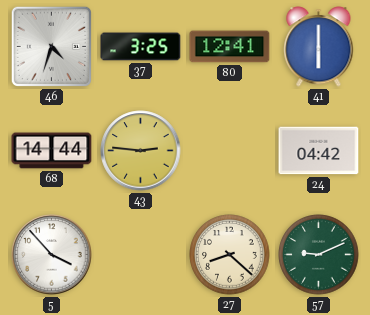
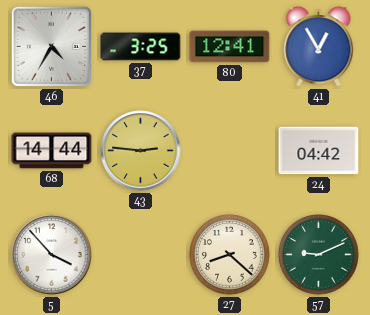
46: 4:33 -> 4:35
41: 6:00 -> 12:55
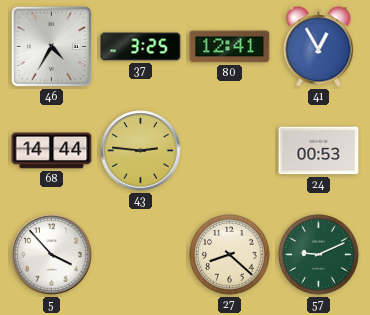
24: 04:42 -> 00:53
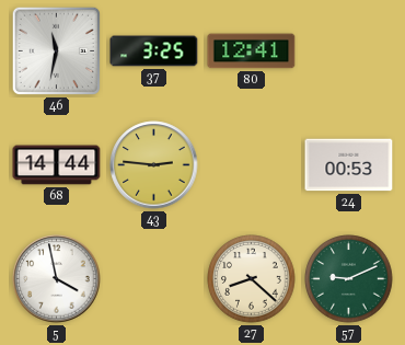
46: 4:35 -> 11:32
41: 12:55 -> none
5: 3:53 -> 3:58
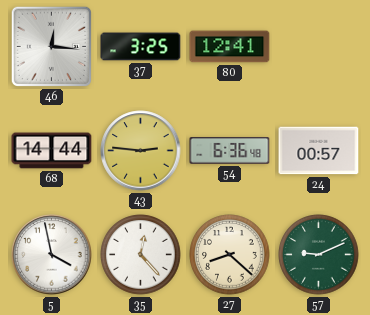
46: 11:32 -> 12:16
54: none -> 6:36
24: 00:53 -> 00:57
35: none -> 12:23
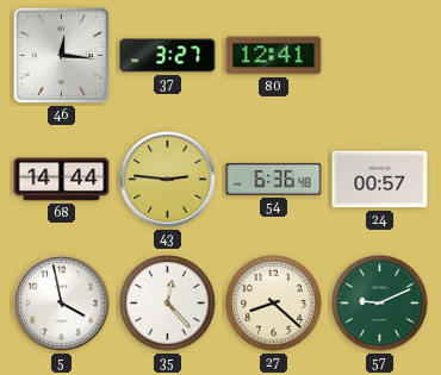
37: 3:25 -> 3:27
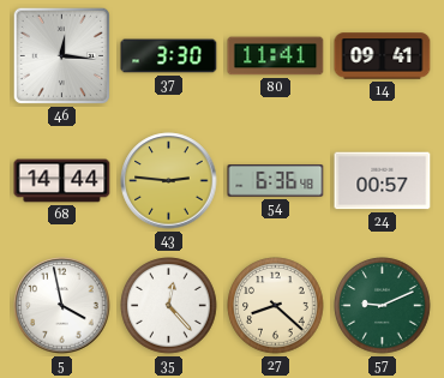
37: 3:27 -> 3:30
80: 12:41 -> 11:41
14: none -> 09:41
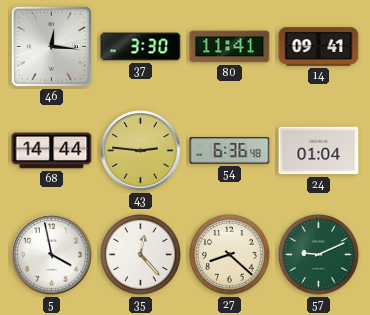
24: 00:57 -> 01:04
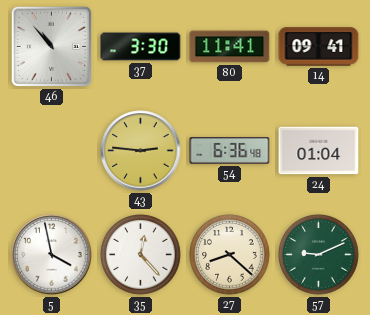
46: 12:16 -> 10:53
68: 14:44 -> none
